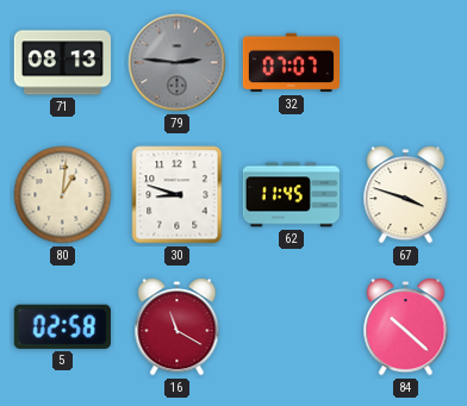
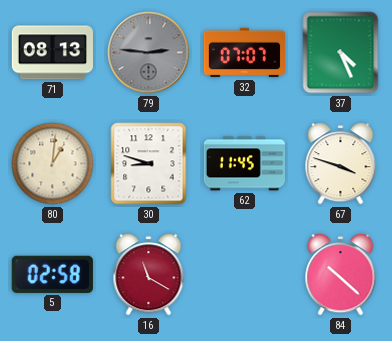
37: none -> 4:26
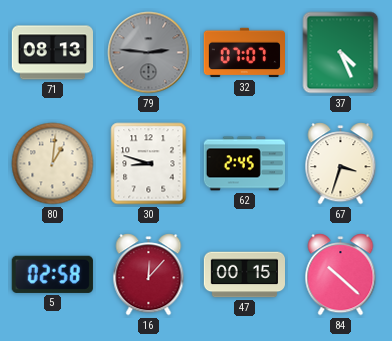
62: 11:45 -> 2:45
67: 3:48 -> 3:33
16: 11:20 -> 12:07
47: none -> 00:15
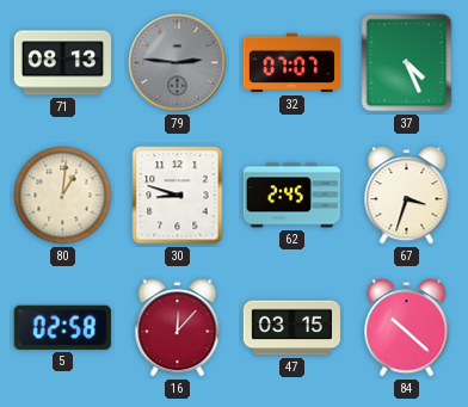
47: 00:15 -> 03:15
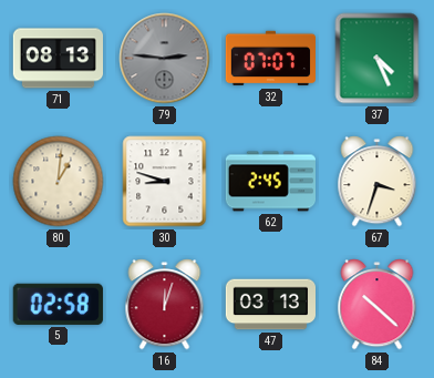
16: 12:07 -> 12:03
47: 03:15 -> 03:13
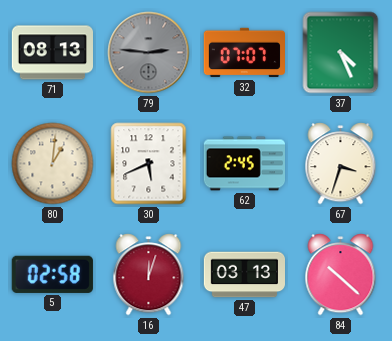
30: 8:48 -> 5:41
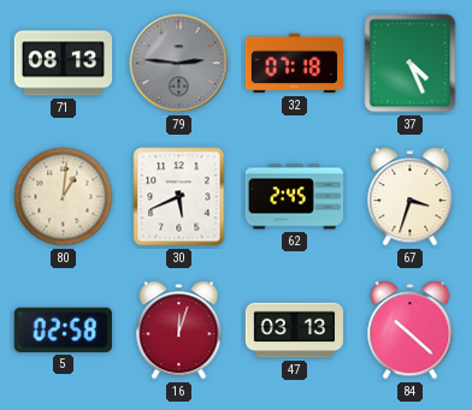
32: 07:07 -> 07:18
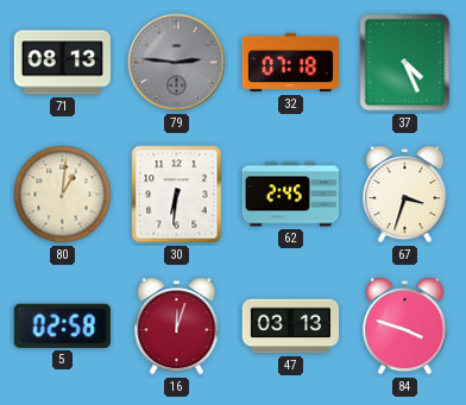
30: 5:41 -> 6:31
84: 10:22 -> 3:48
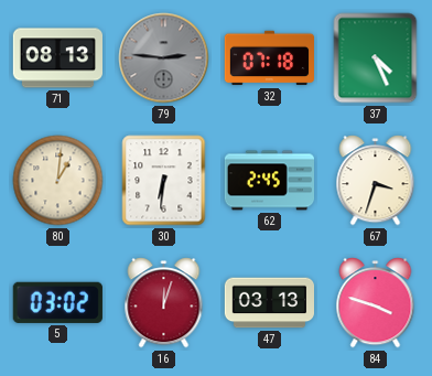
5: 02:58 -> 03:02
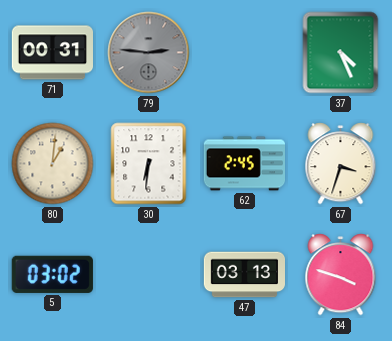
71: 08:13 -> 00:31
32: 07:18 -> none
16: 12:03 -> none
